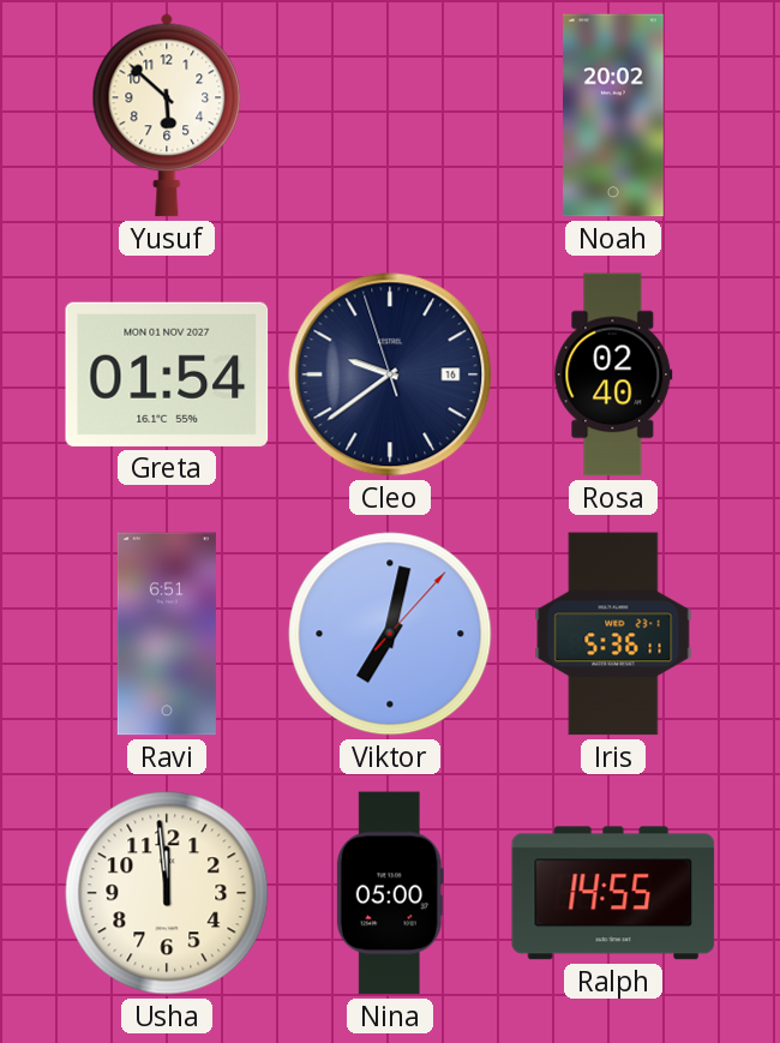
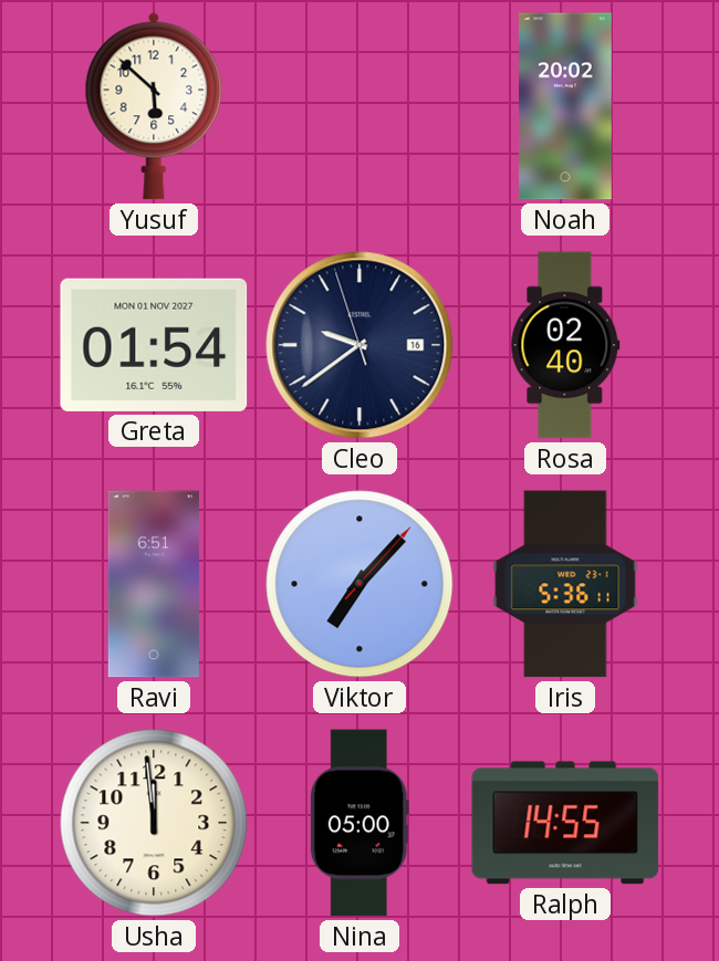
Viktor: 7:02 -> 7:07
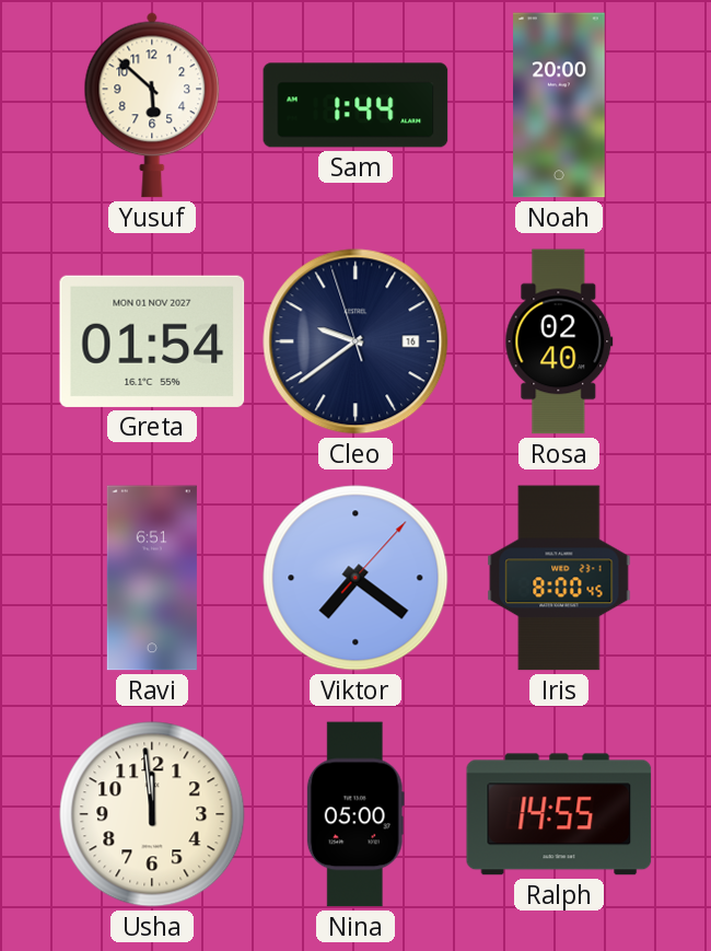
Sam: none -> 1:44
Noah: 20:02 -> 20:00
Viktor: 7:07 -> 7:21
Iris: 5:36 -> 8:00
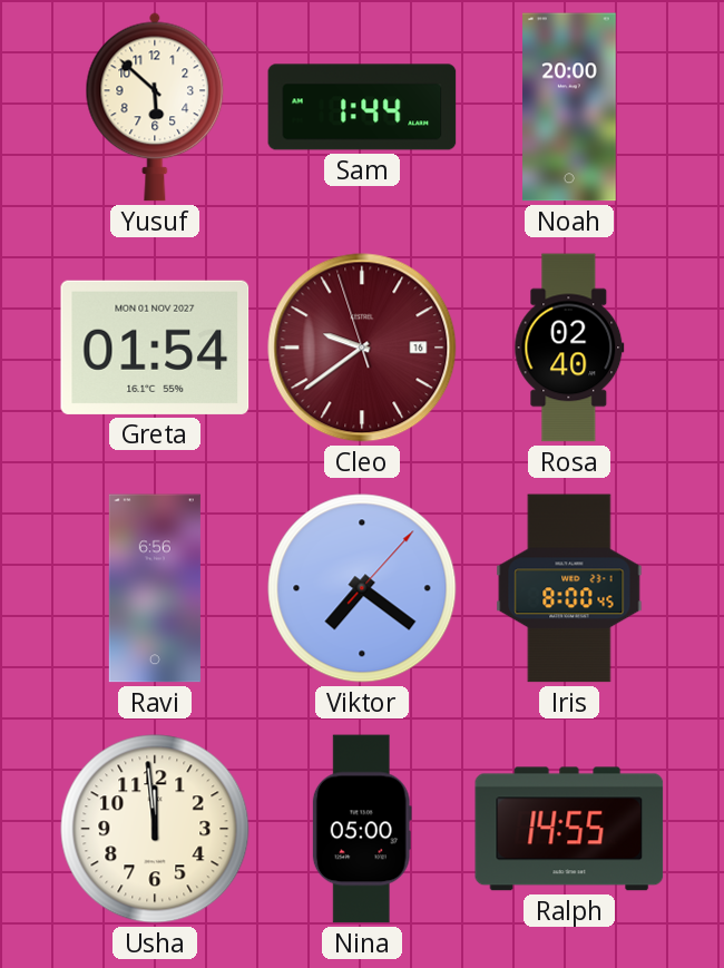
Cleo dial: navy -> burgundy
Ravi: 6:51 -> 6:56
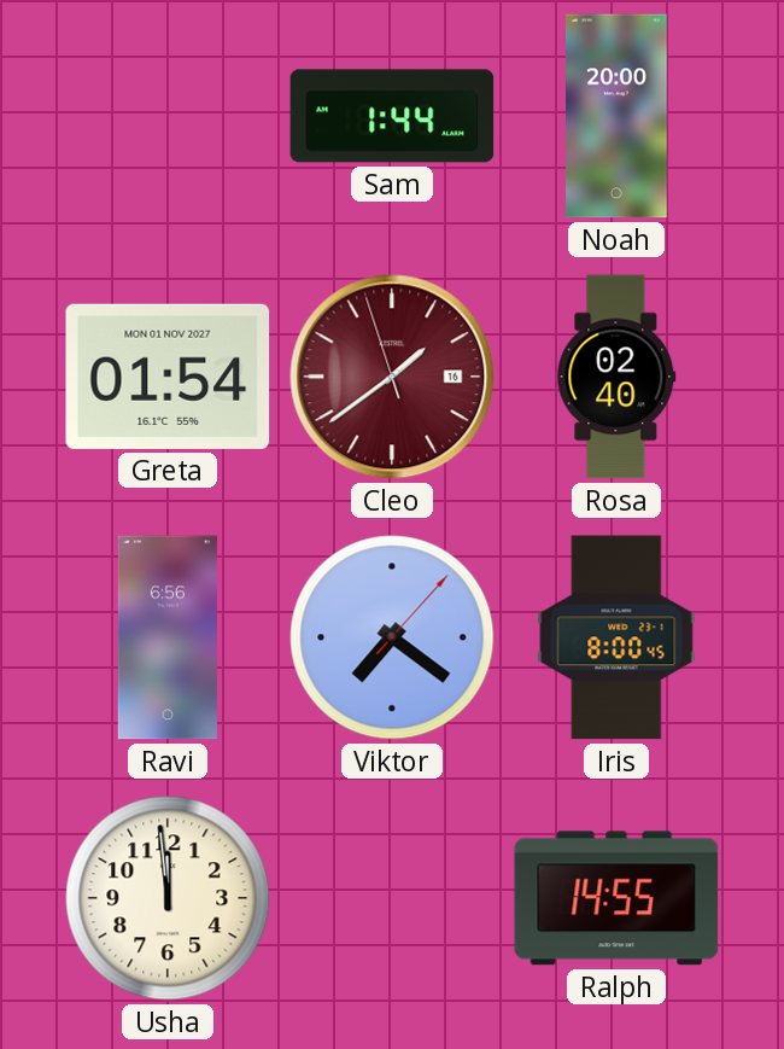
Yusuf: 5:52 -> none
Cleo: 9:38 -> 1:38
Nina: 05:00 -> none
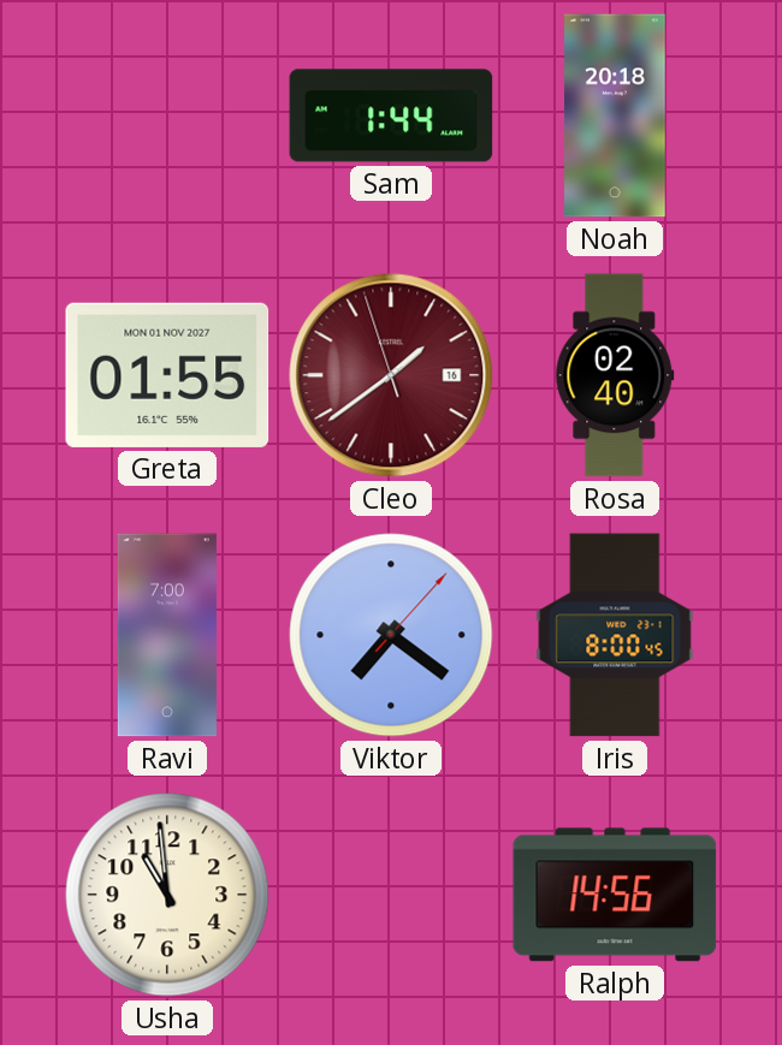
Noah: 20:00 -> 20:18
Greta: 01:54 -> 01:55
Ravi: 6:56 -> 7:00
Usha: 11:59 -> 10:59
Ralph: 14:55 -> 14:56
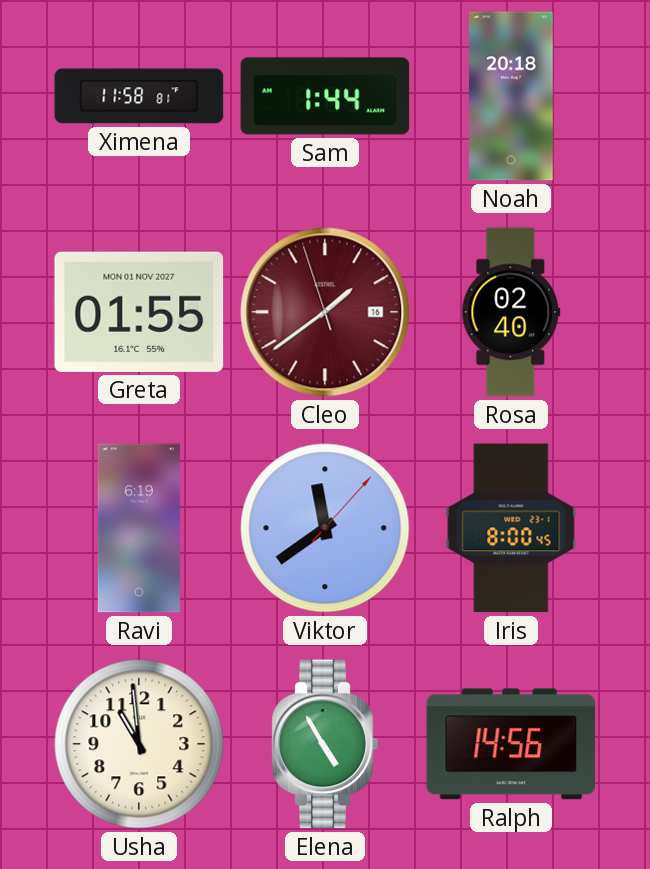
Ximena: none -> 11:58
Ravi: 7:00 -> 6:19
Viktor: 7:21 -> 11:39
Elena: none -> 4:55
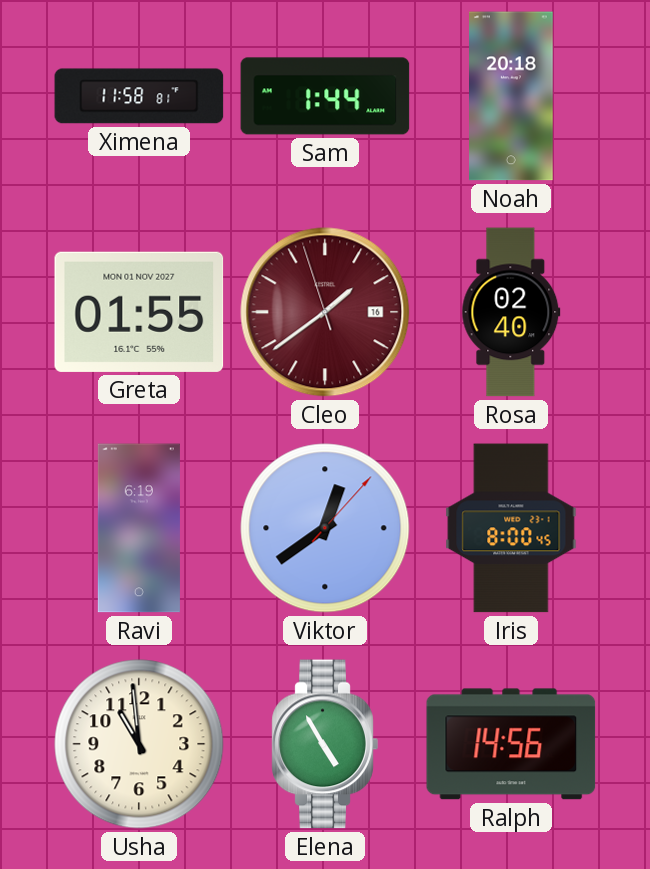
Viktor: 11:39 -> 12:39
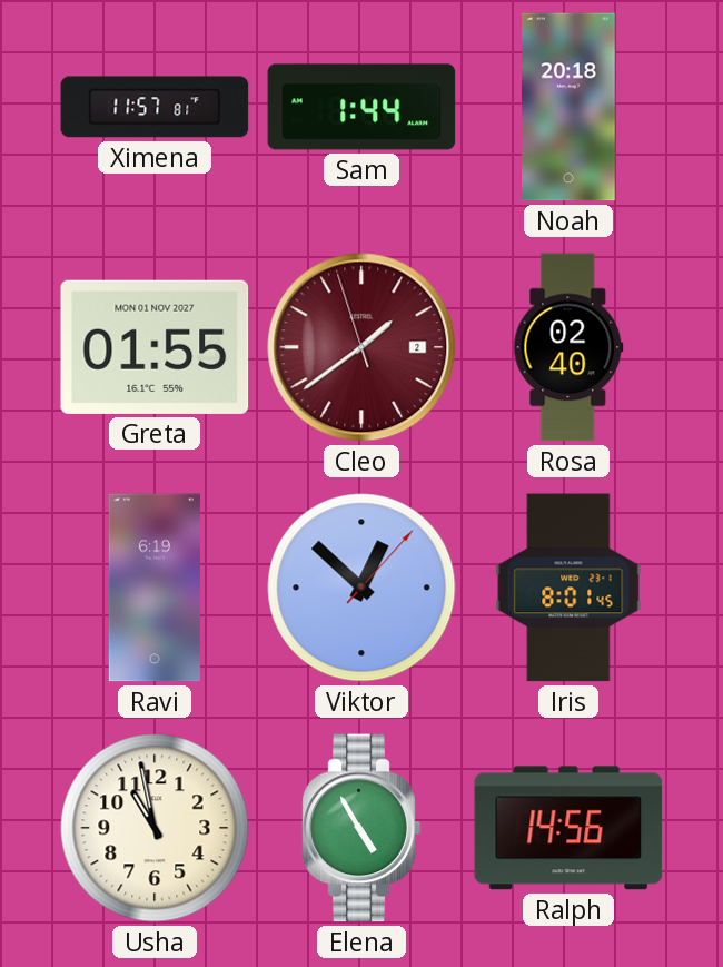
Ximena: 11:58 -> 11:57
Cleo date: 16 -> 2
Viktor: 12:39 -> 12:52
Iris: 8:00 -> 8:01
Usha: 10:59 -> 10:58
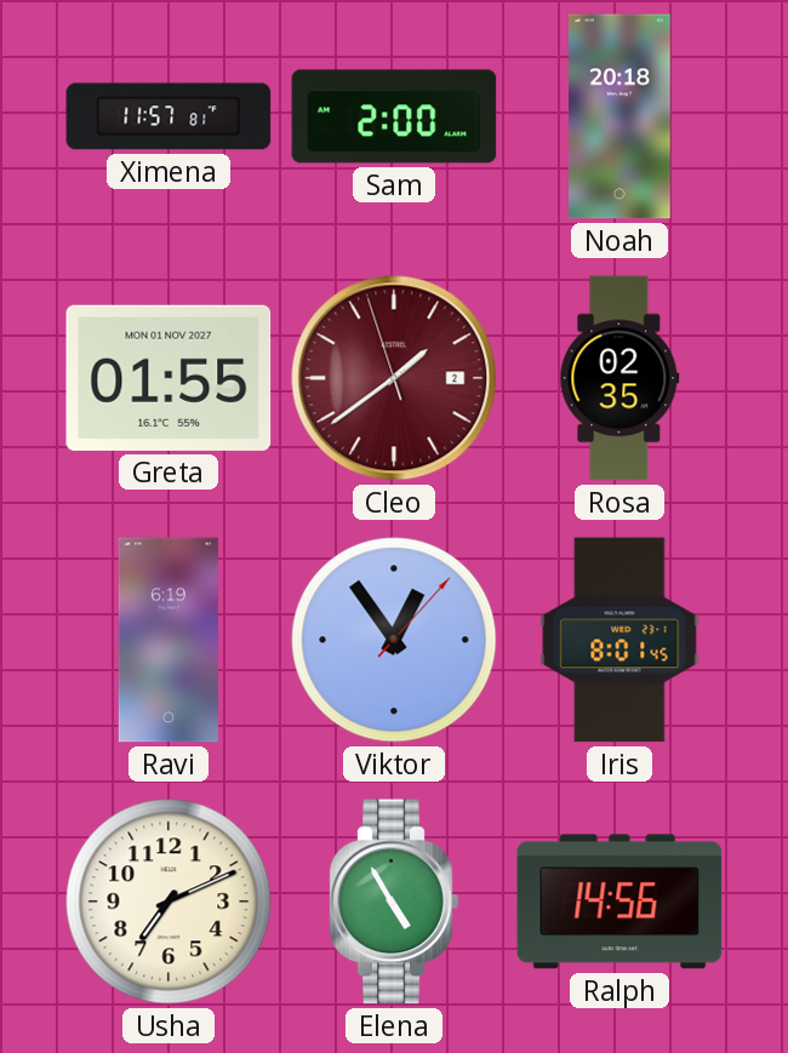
Sam: 1:44 -> 2:00
Rosa: 02:40 -> 02:35
Viktor: 12:52 -> 12:54
Usha: 10:58 -> 7:11
